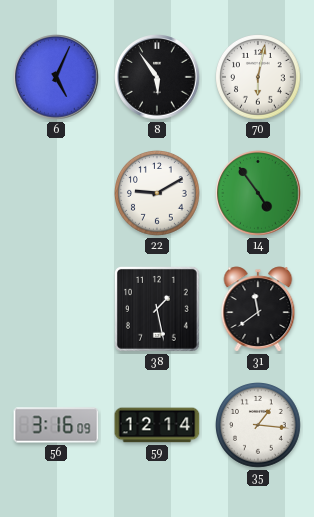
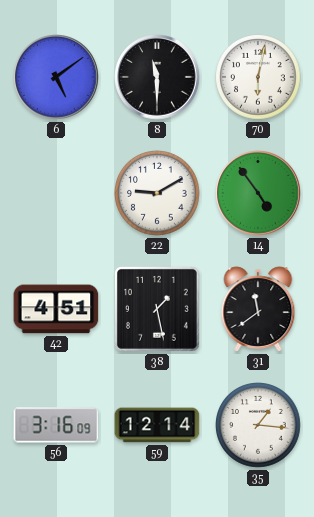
6: 5:04 -> 5:09
8: 5:54 -> 11:30
42: none -> 4:51
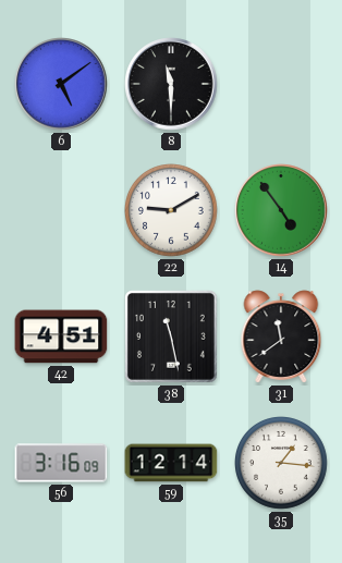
70: 6:02 -> none
38: 1:28 -> 11:28
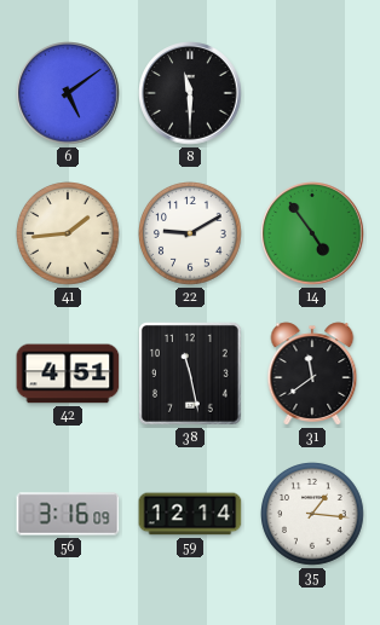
41: none -> 1:44
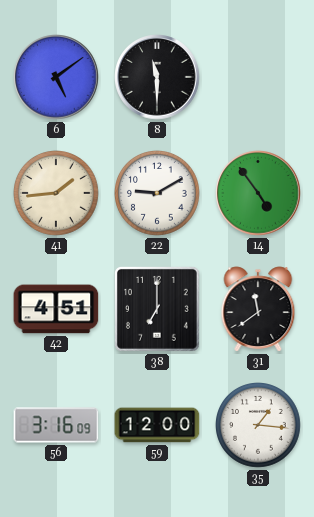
38: 11:28 -> 7:00
59: 12:14 -> 12:00
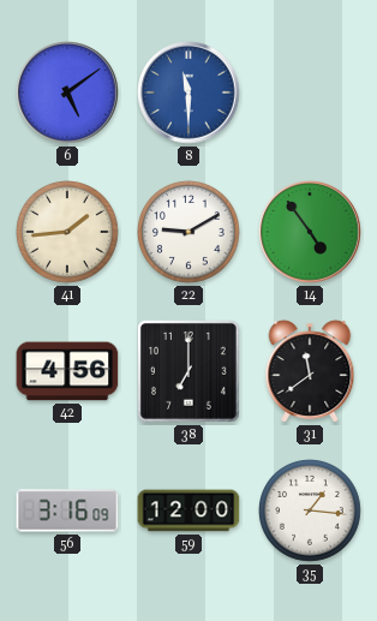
8 dial: black -> blue
42: 4:51 -> 4:56
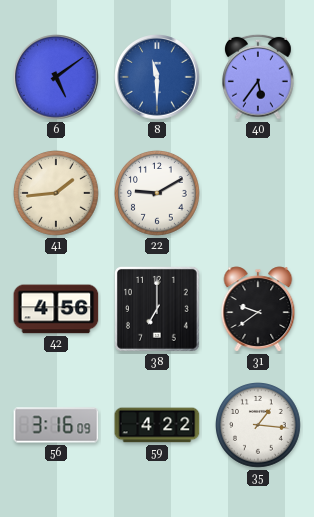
40: none -> 5:36
14: 4:54 -> none
31: 11:39 -> 9:39
59: 12:00 -> 4:22
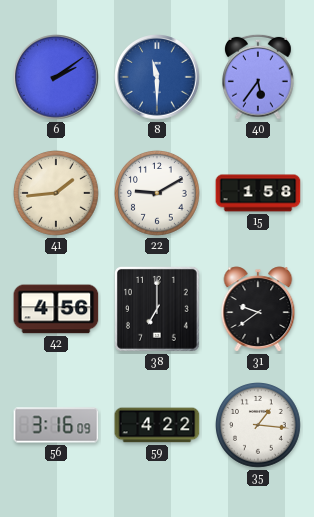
6: 5:09 -> 2:09
15: none -> 1:58
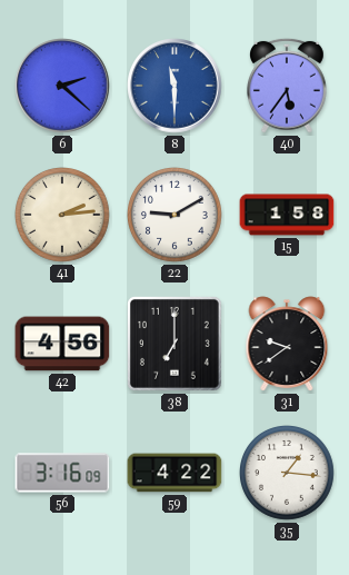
6: 2:09 -> 2:22
41: 1:44 -> 2:14
